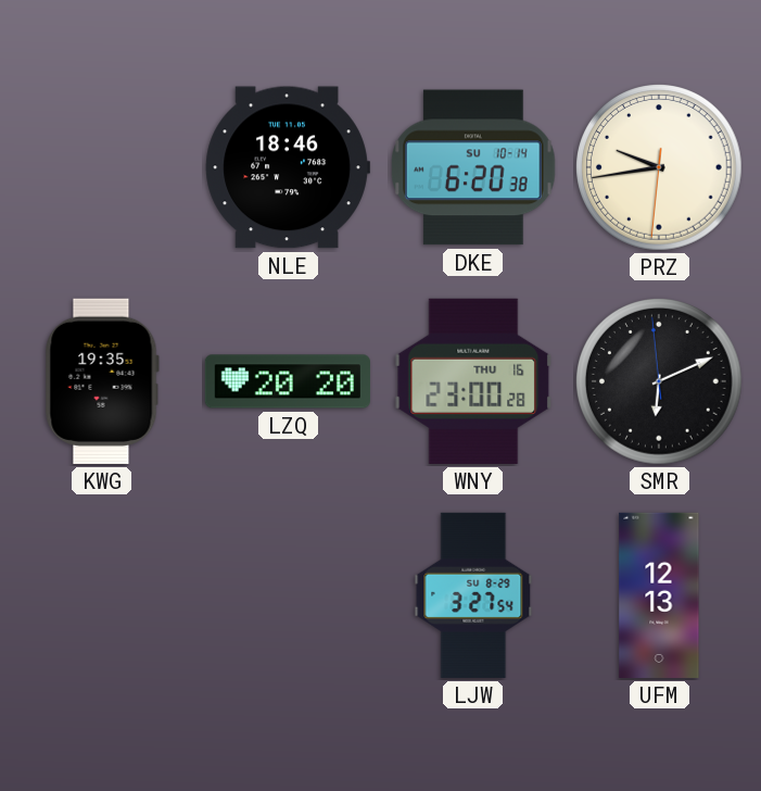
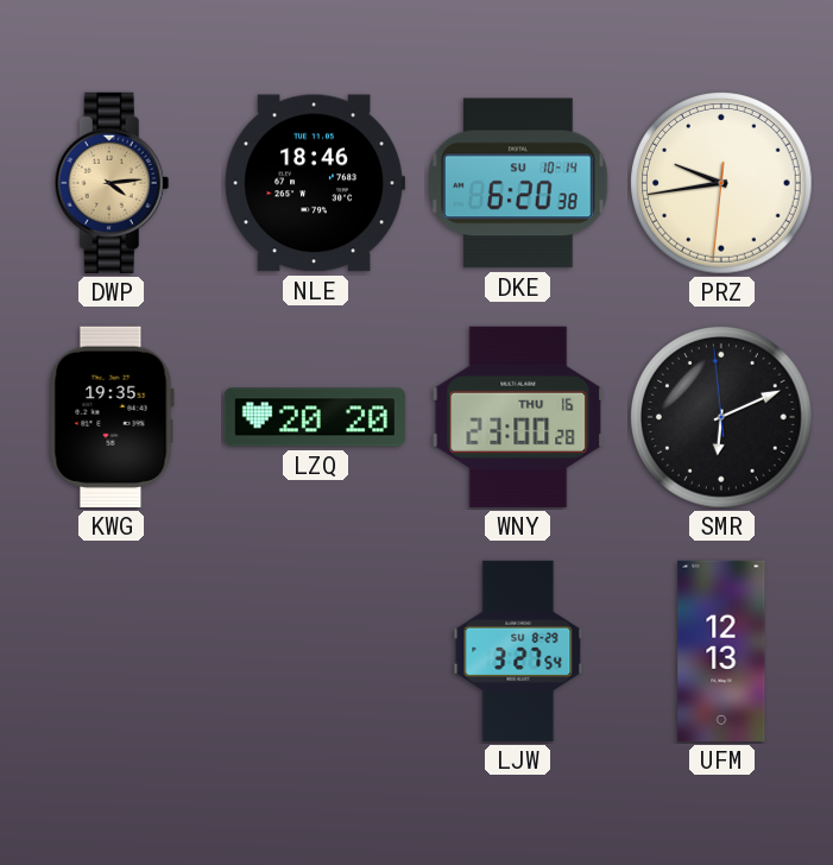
DWP: none -> 4:14
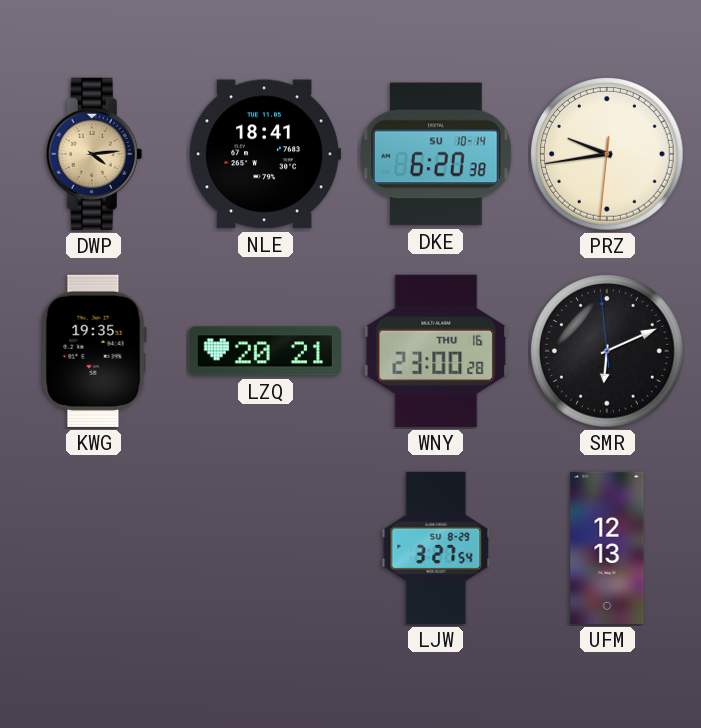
NLE: 18:46 -> 18:41
LZQ: 20:20 -> 20:21
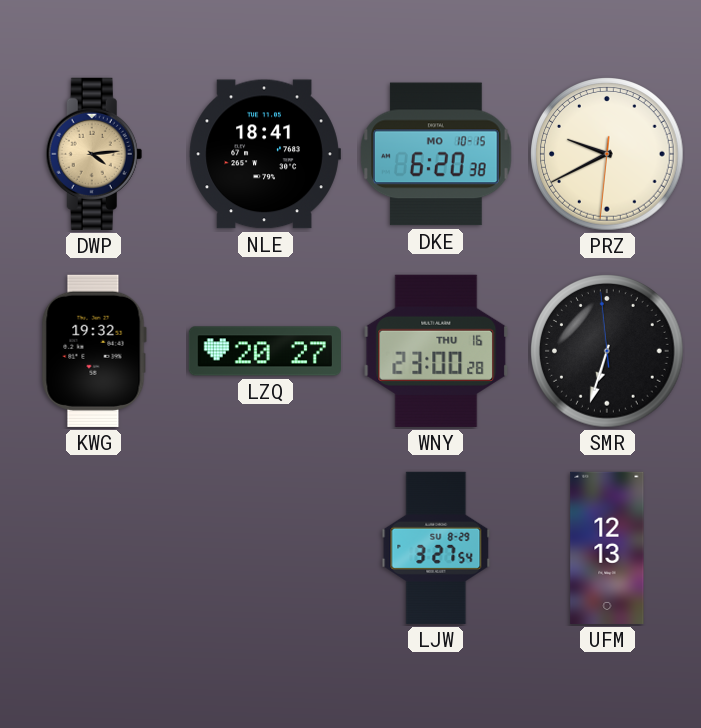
DKE date: SU 10-14 -> MO 10-15
PRZ: 9:43 -> 9:40
KWG: 19:35 -> 19:32
LZQ: 20:21 -> 20:27
SMR: 6:10 -> 6:32
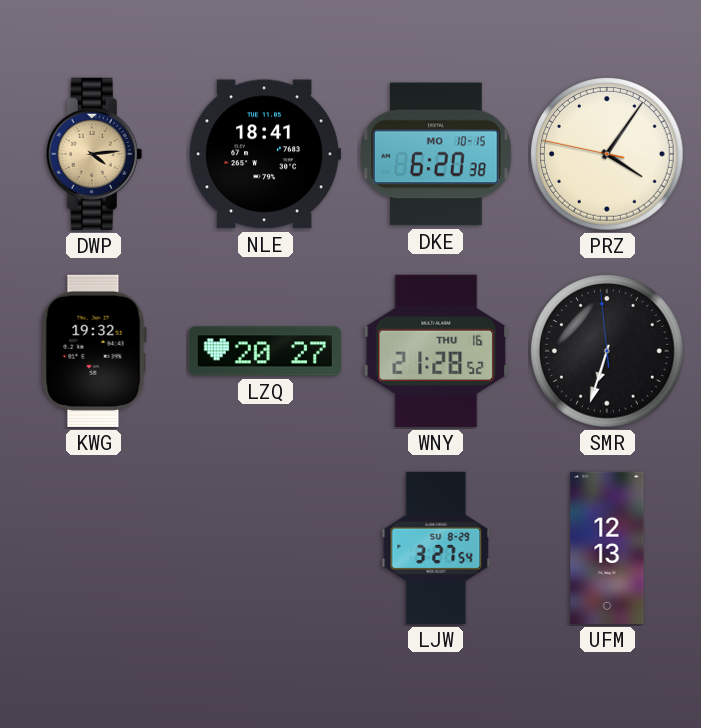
PRZ: 9:40 -> 4:05
WNY: 23:00 -> 21:28
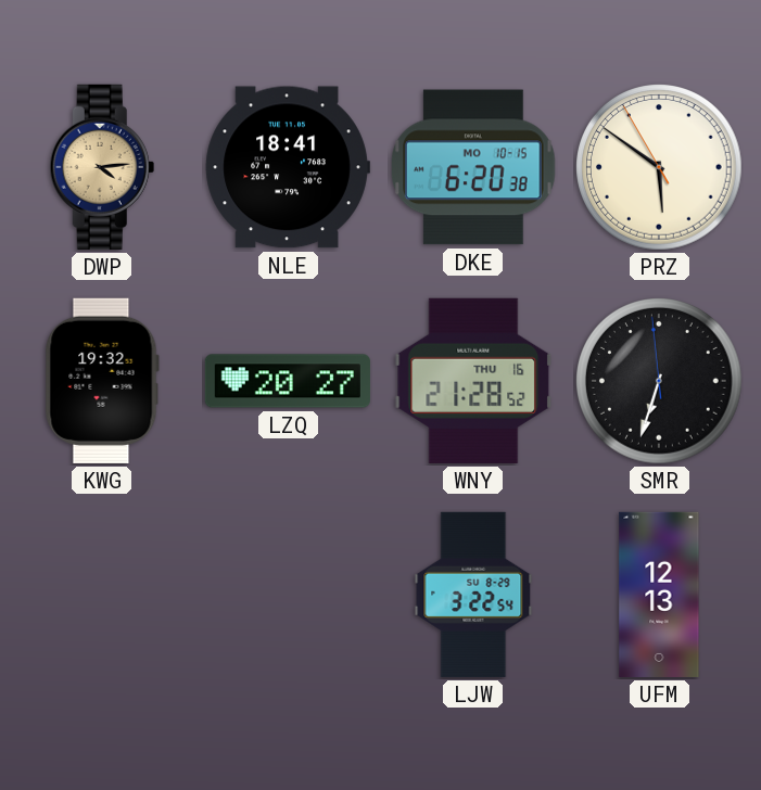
PRZ: 4:05 -> 5:50
LJW: 3:27 -> 3:22
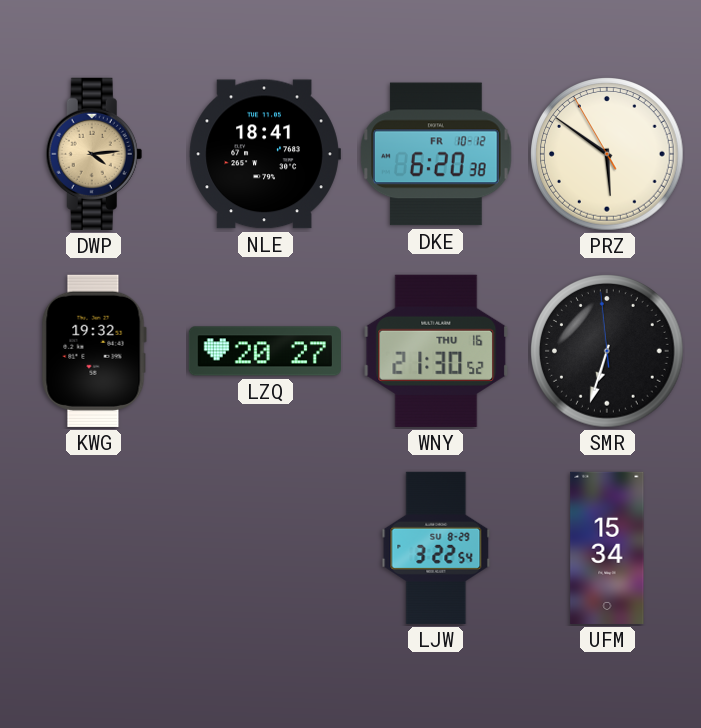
DKE date: MO 10-15 -> FR 10-12
WNY: 21:28 -> 21:30
UFM: 12:13 -> 15:34
